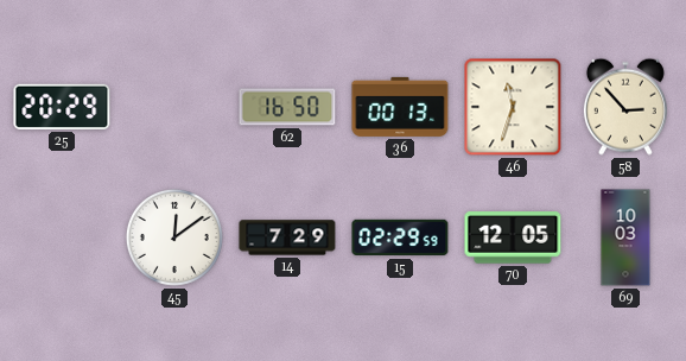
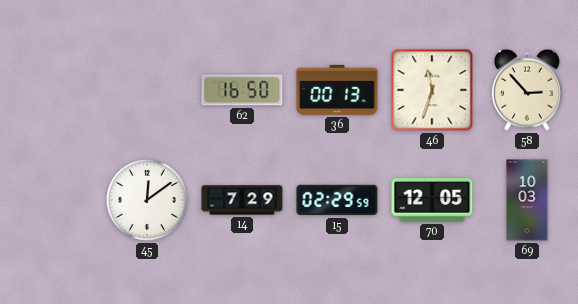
25: 20:29 -> none
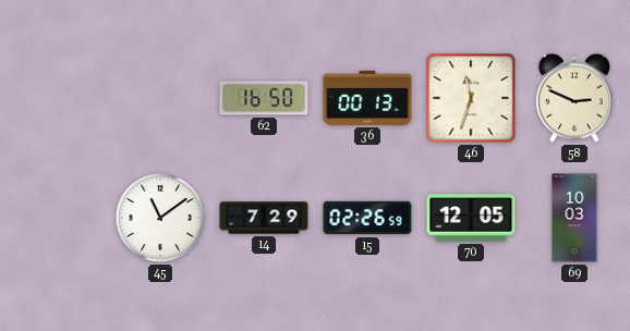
58: 2:53 -> 2:49
45: 12:09 -> 11:09
15: 02:29 -> 02:26
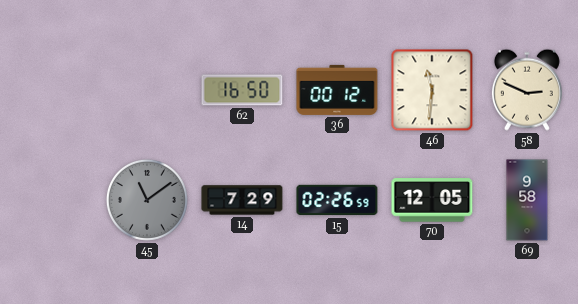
36: 00:13 -> 00:12
46: 11:33 -> 11:31
45 dial: white -> grey
69: 10:03 -> 9:58
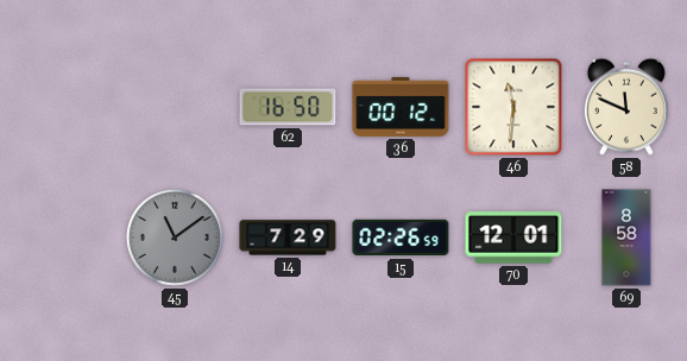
58: 2:49 -> 11:49
70: 12:05 -> 12:01
69: 9:58 -> 8:58
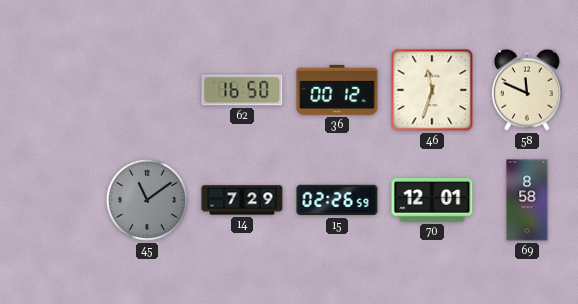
46: 11:31 -> 11:33
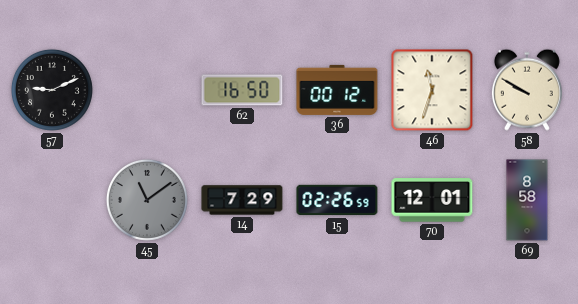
57: none -> 9:11
58: 11:49 -> 9:50
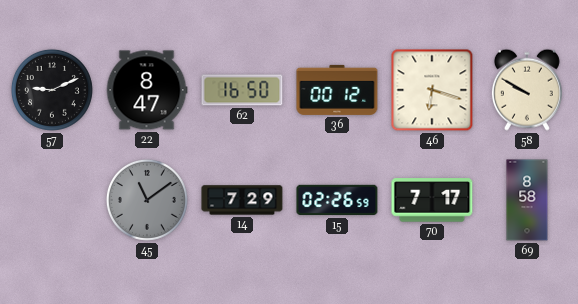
22: none -> 8:47
46: 11:33 -> 6:18
70: 12:01 -> 7:17
